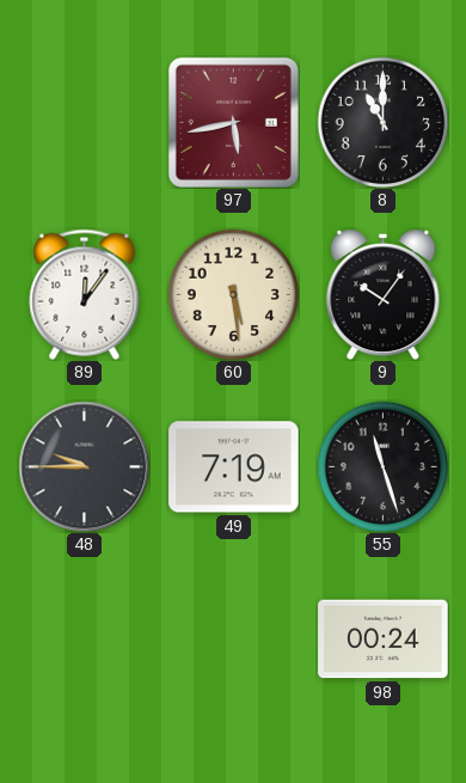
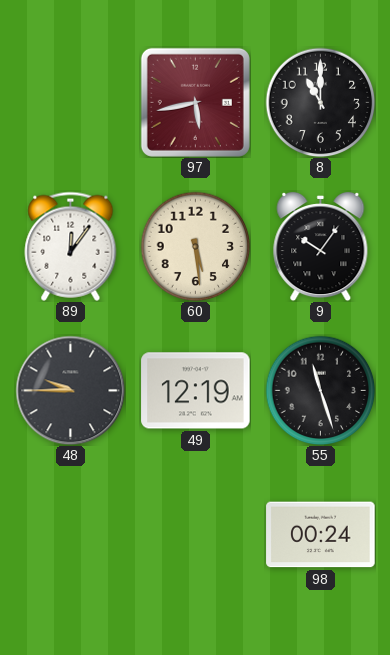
49: 7:19 -> 12:19
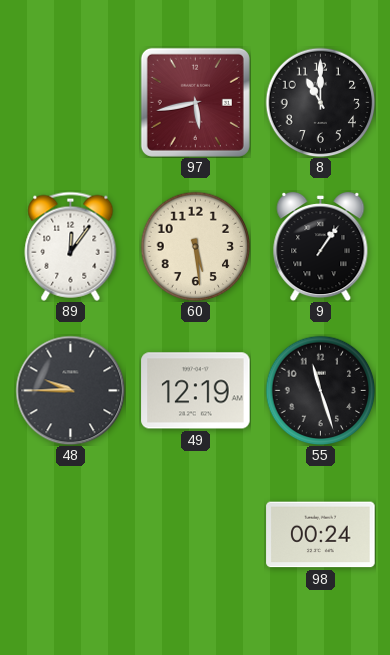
9: 10:06 -> 1:06
